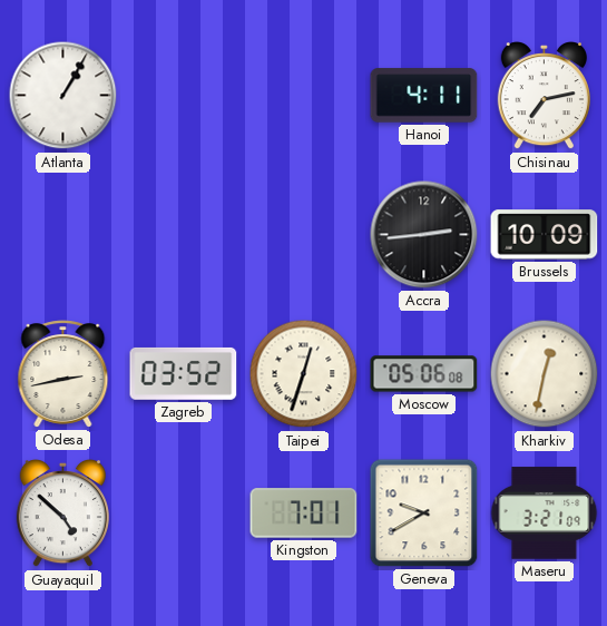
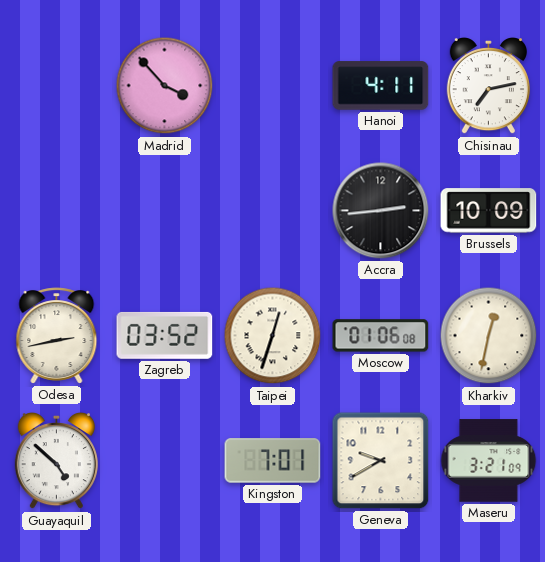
Atlanta: 1:05 -> none
Madrid: none -> 3:53
Moscow: 05:06 -> 01:06
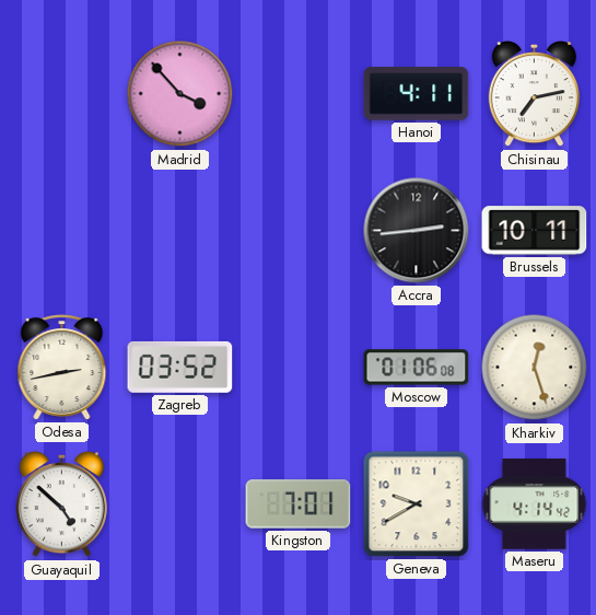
Brussels: 10:09 -> 10:11
Taipei: 12:33 -> none
Kharkiv: 12:32 -> 12:27
Maseru: 3:21 -> 4:14
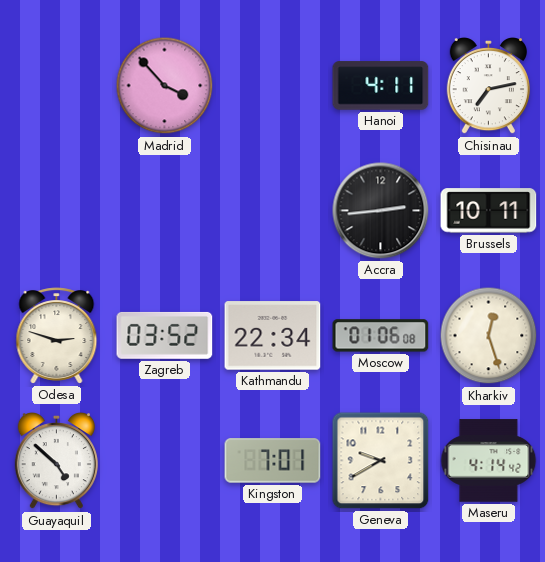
Odesa: 2:43 -> 2:48
Kathmandu: none -> 22:34
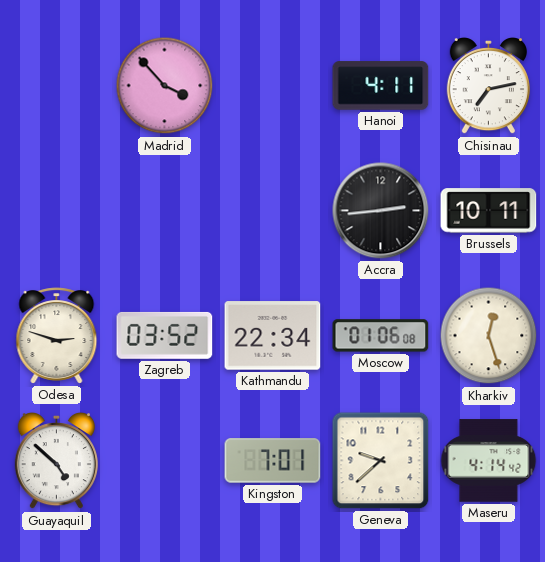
Geneva: 9:40 -> 9:38
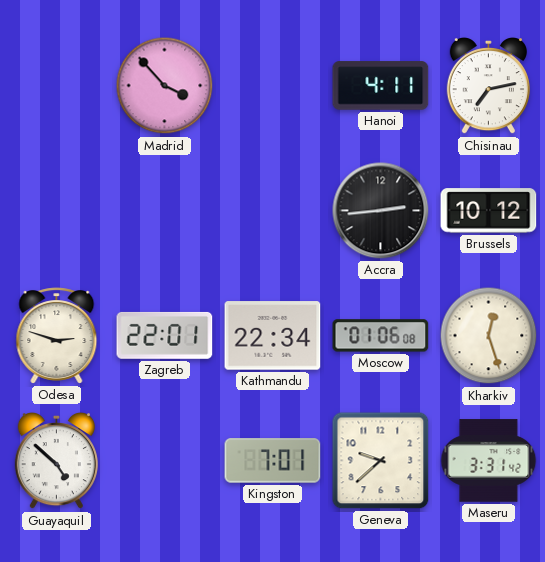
Brussels: 10:11 -> 10:12
Zagreb: 03:52 -> 22:01
Maseru: 4:14 -> 3:31
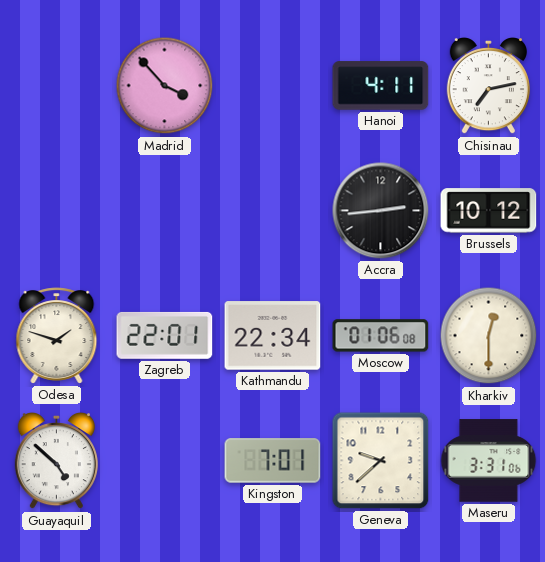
Odesa: 2:48 -> 1:48
Kharkiv: 12:27 -> 12:30
Maseru: 3:31:42 -> 3:31:06
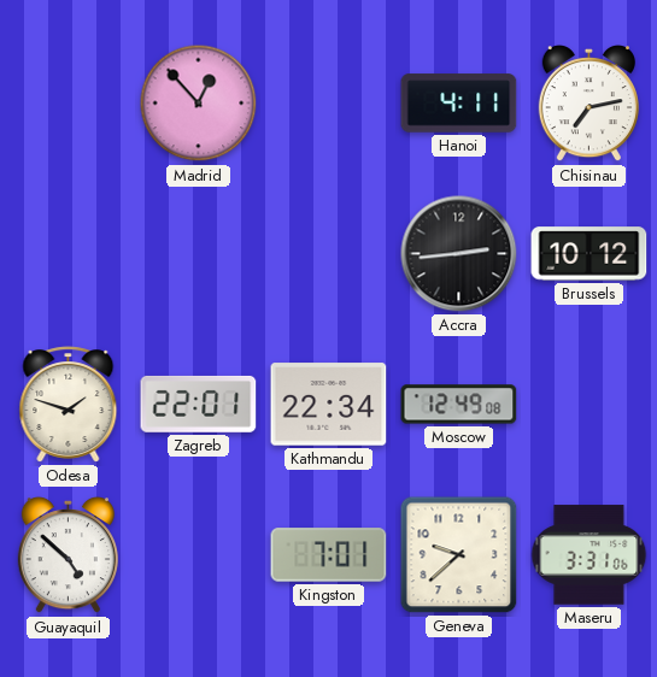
Madrid: 3:53 -> 12:53
Moscow: 01:06 -> 12:49
Kharkiv: 12:30 -> none
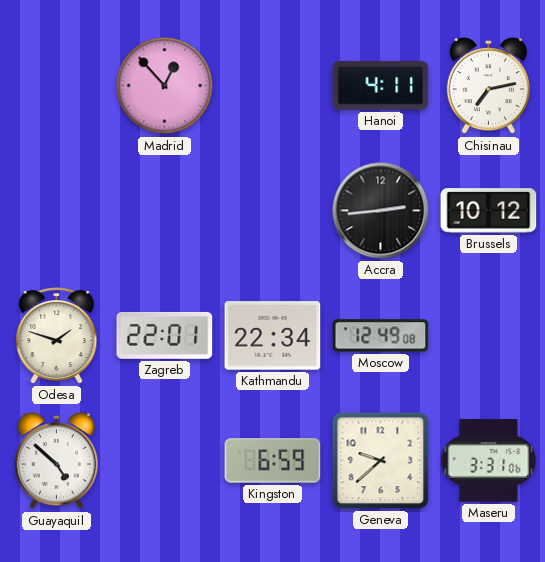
Kingston: 7:01 -> 6:59
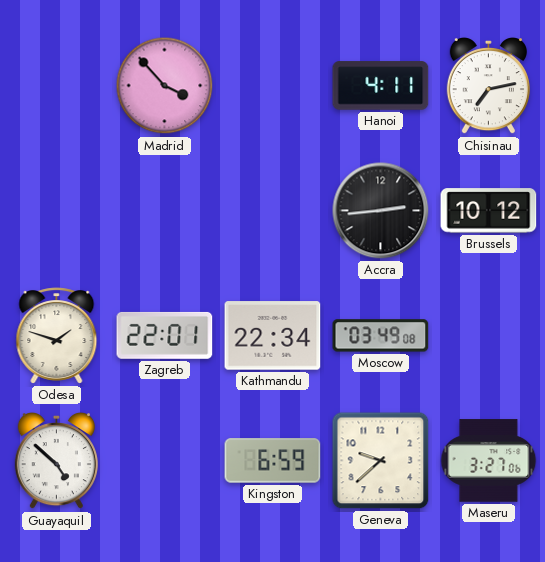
Madrid: 12:53 -> 3:53
Moscow: 12:49 -> 03:49
Maseru: 3:31 -> 3:27
